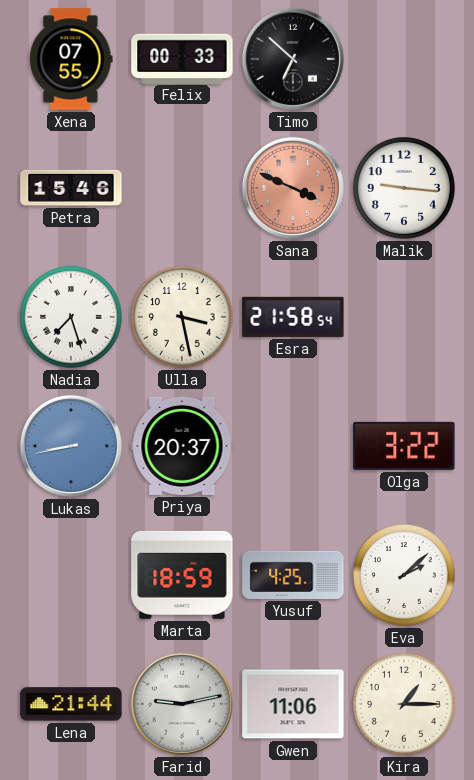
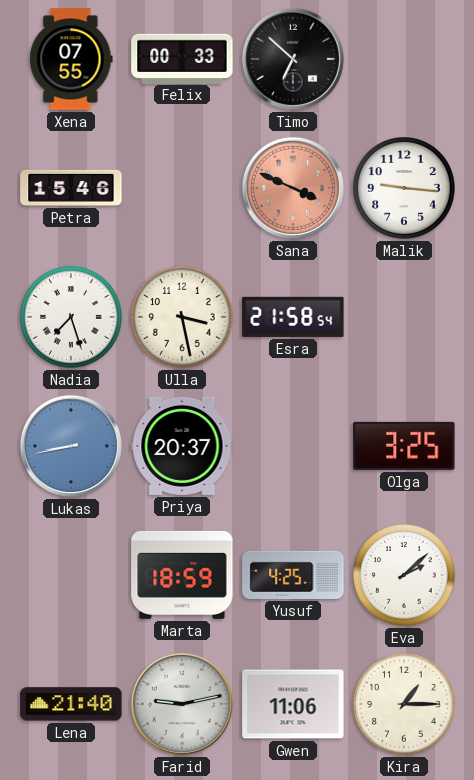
Olga: 3:22 -> 3:25
Lena: 21:44 -> 21:40
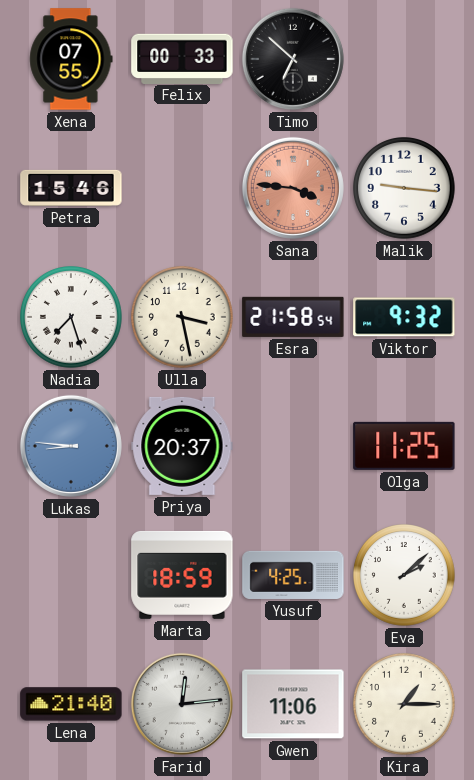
Sana: 3:49 -> 3:46
Viktor: none -> 9:32
Lukas: 8:43 -> 8:46
Olga: 3:25 -> 11:25
Farid: 9:13 -> 12:14
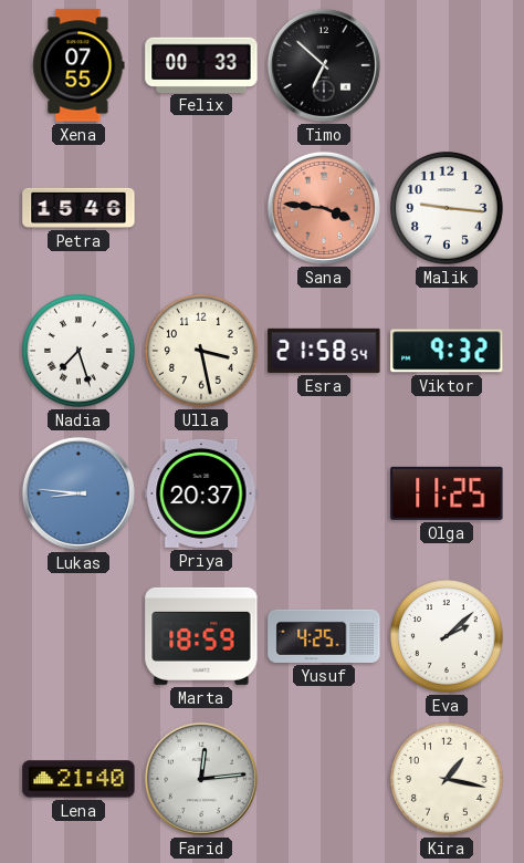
Gwen: 11:06 -> none
Kira: 1:15 -> 1:17
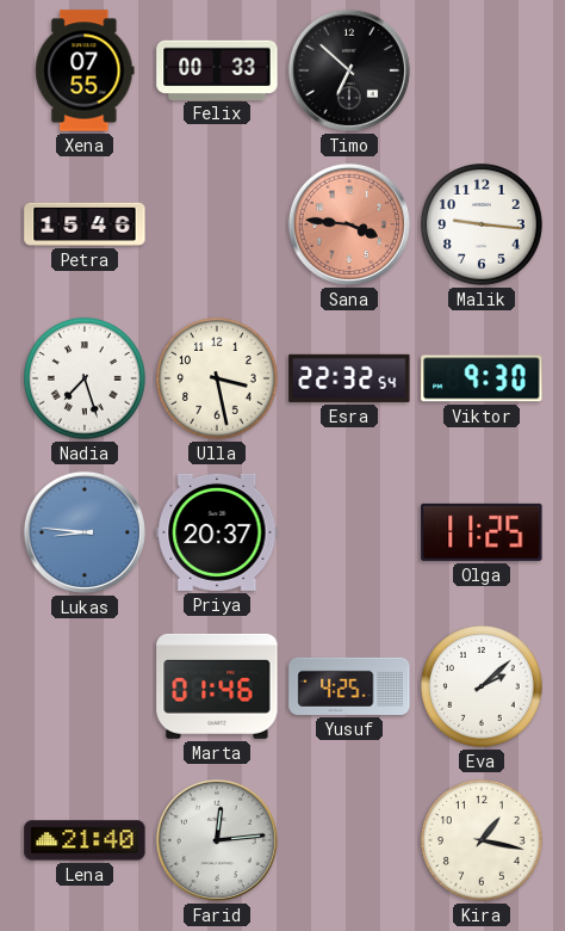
Esra: 21:58 -> 22:32
Viktor: 9:32 -> 9:30
Marta: 18:59 -> 01:46
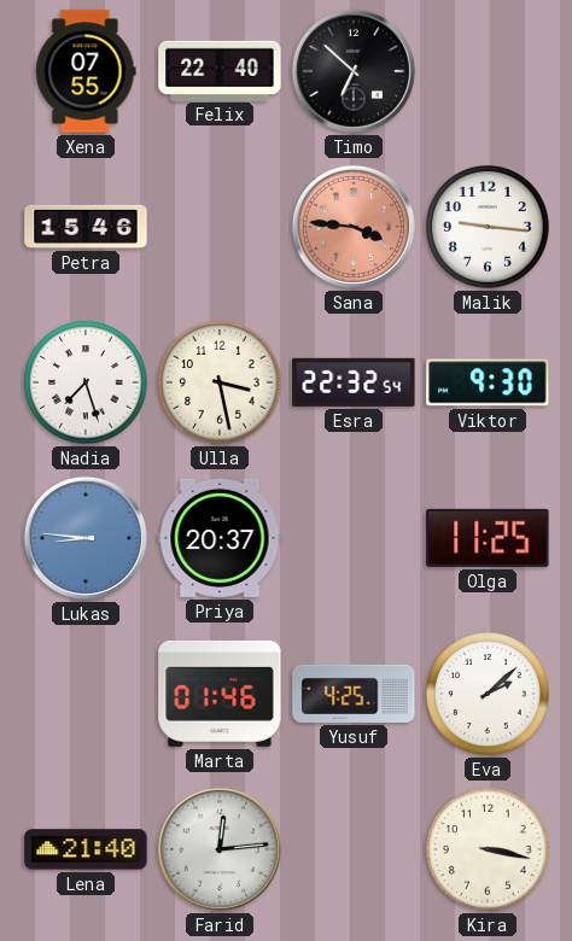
Felix: 00:33 -> 22:40
Kira: 1:17 -> 3:17
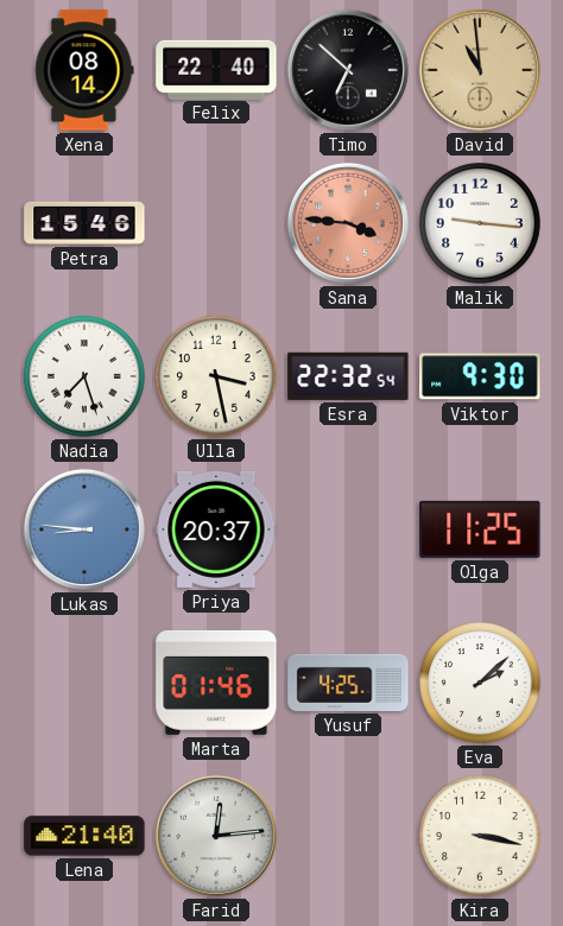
Xena: 07:55 -> 08:14
David: none -> 10:59
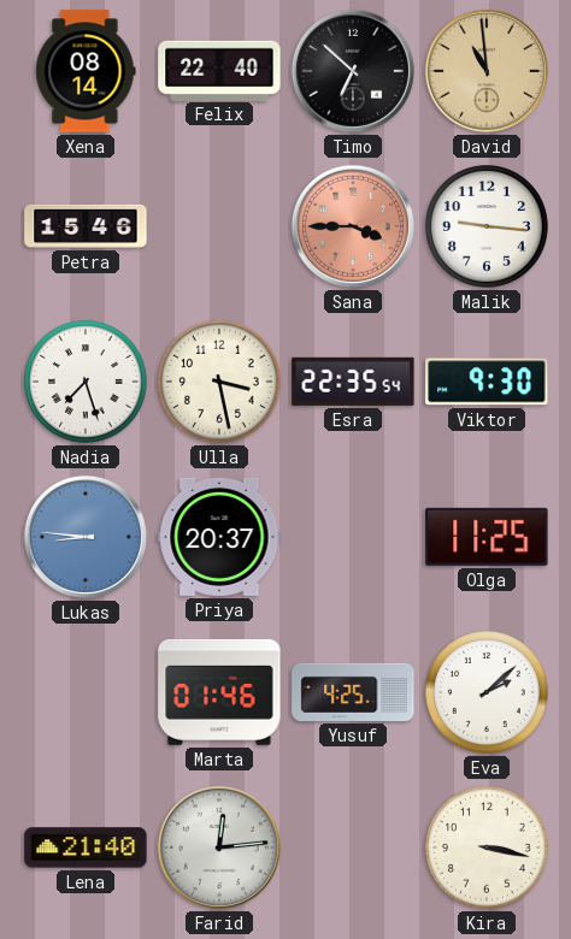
Sana: 3:46 -> 3:45
Esra: 22:32 -> 22:35
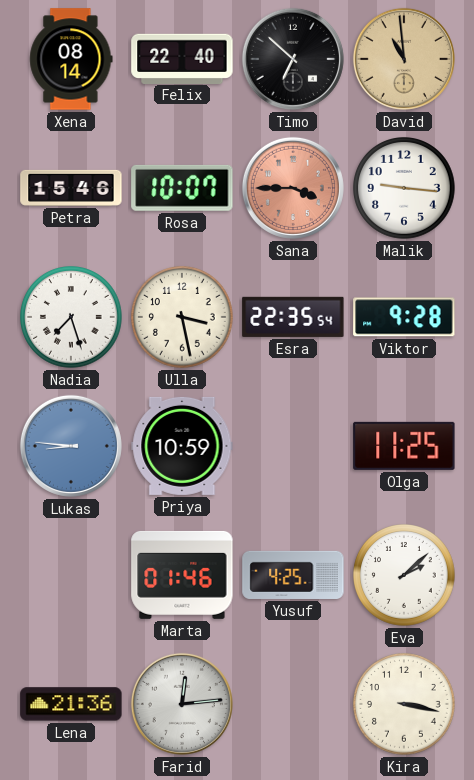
Rosa: none -> 10:07
Viktor: 9:30 -> 9:28
Priya: 20:37 -> 10:59
Lena: 21:40 -> 21:36
